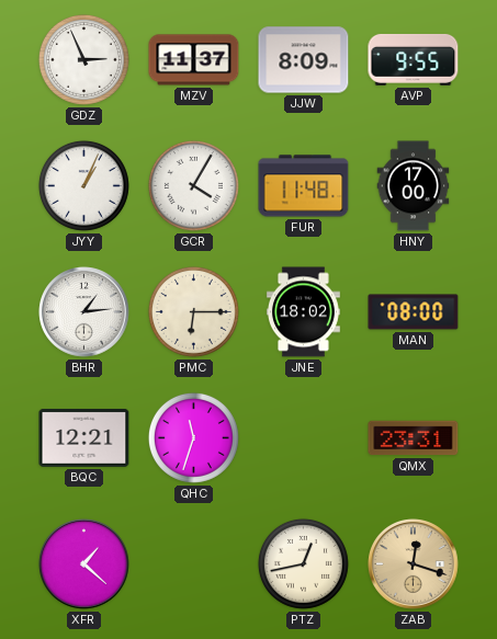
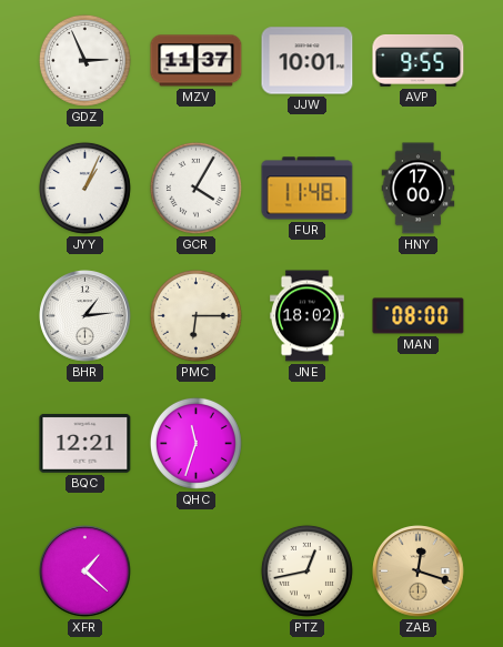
JJW: 8:09 -> 10:01
QMX: 23:31 -> none
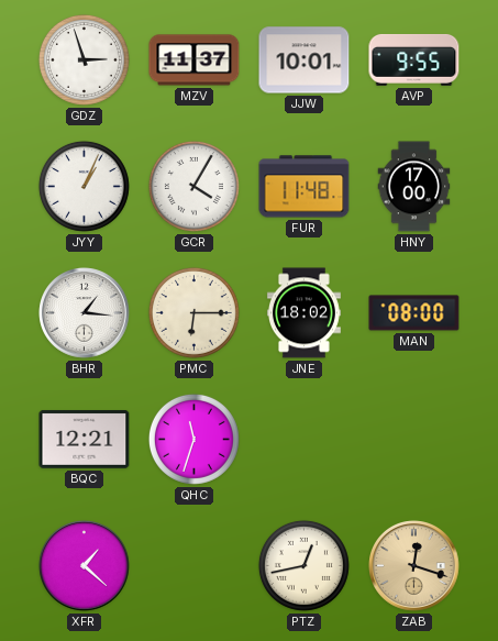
GDZ: 2:56 -> 2:57
BHR: 1:14 -> 1:16
